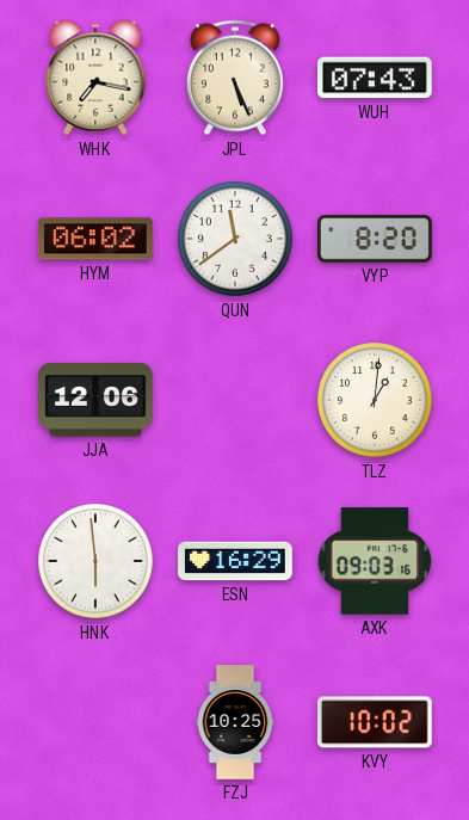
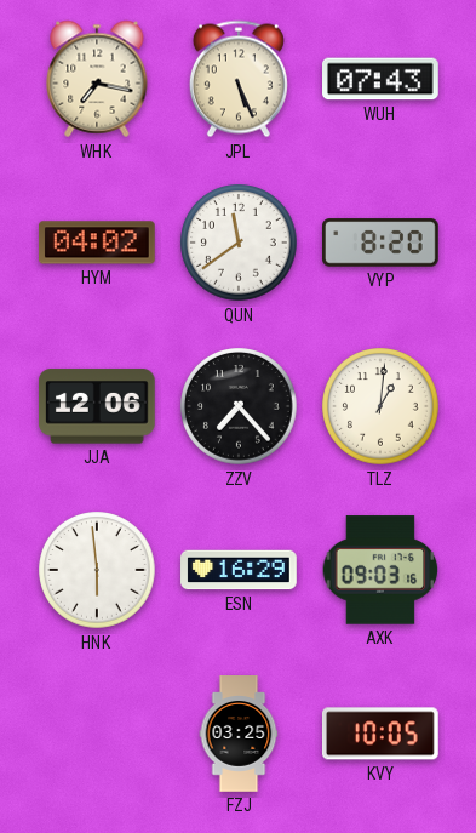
HYM: 06:02 -> 04:02
ZZV: none -> 7:23
FZJ: 10:25 -> 03:25
KVY: 10:02 -> 10:05
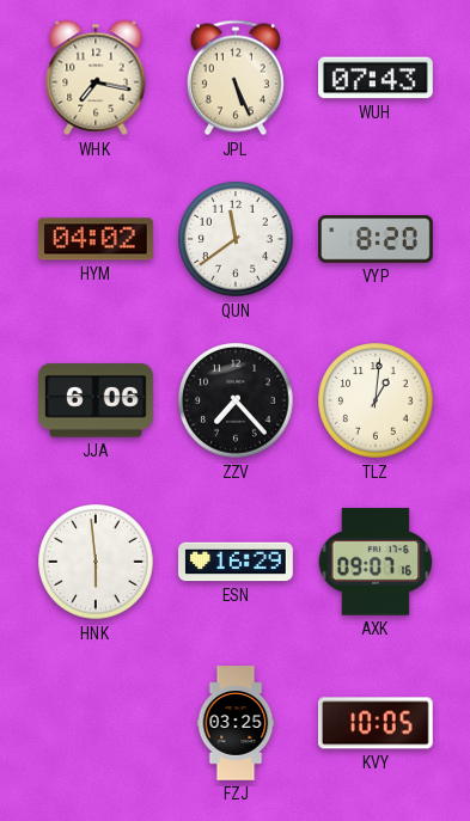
JJA: 12:06 -> 6:06
AXK: 09:03 -> 09:07
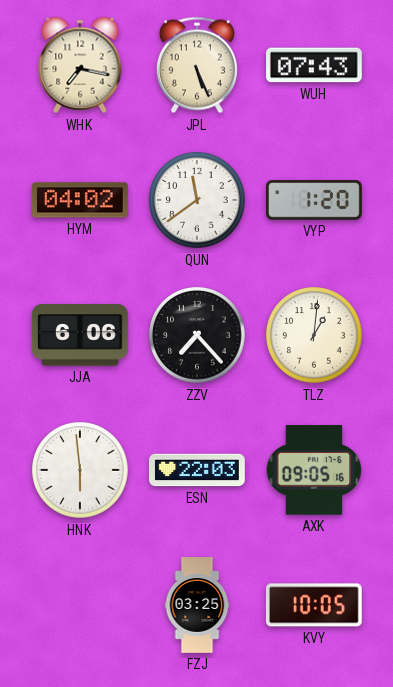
VYP: 8:20 -> 1:20
ESN: 16:29 -> 22:03
AXK: 09:07 -> 09:05
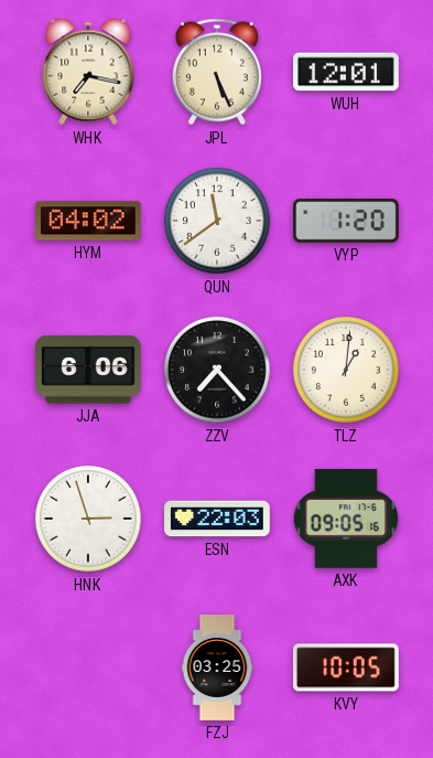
WUH: 07:43 -> 12:01
HNK: 5:59 -> 2:57
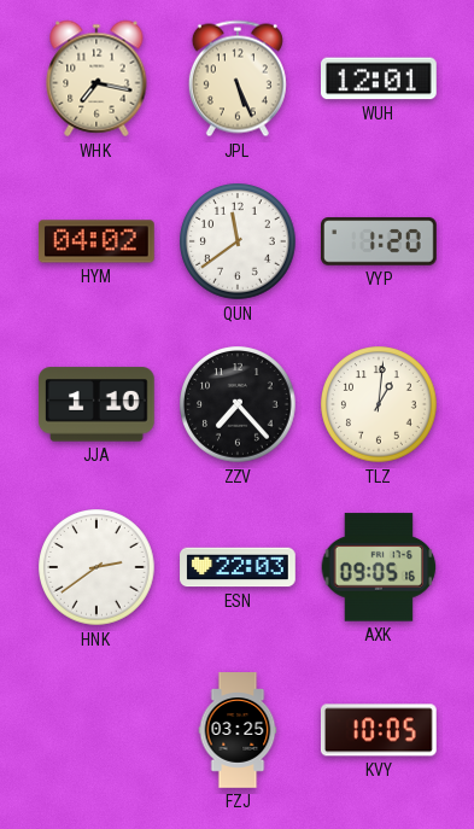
JJA: 6:06 -> 1:10
HNK: 2:57 -> 2:39
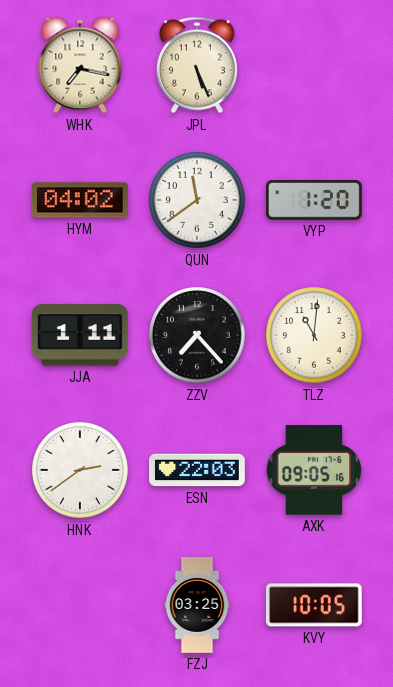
WUH: 12:01 -> none
JJA: 1:10 -> 1:11
TLZ: 1:01 -> 11:01
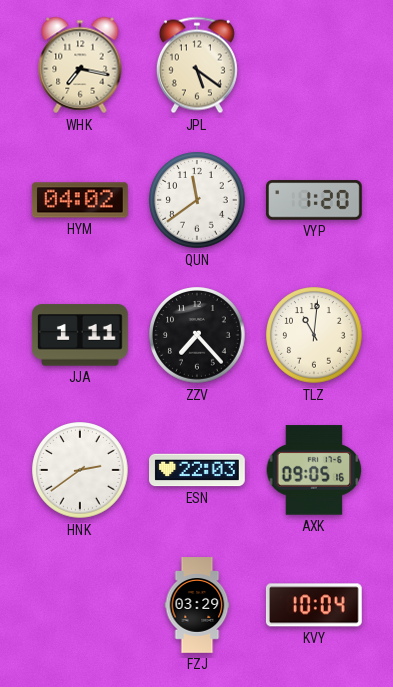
JPL: 5:26 -> 5:21
FZJ: 03:25 -> 03:29
KVY: 10:05 -> 10:04
